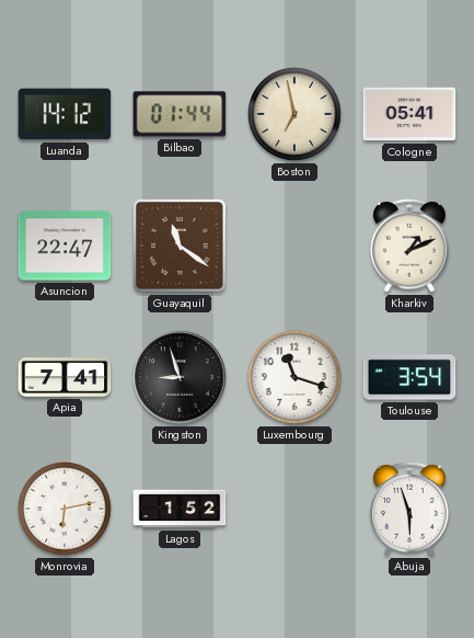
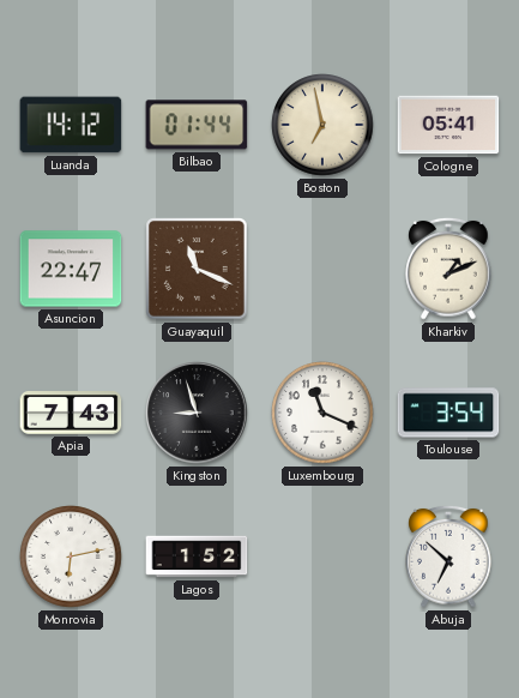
Guayaquil: 11:21 -> 11:19
Apia: 7:41 -> 7:43
Luxembourg: 11:18 -> 11:19
Abuja: 5:57 -> 6:52
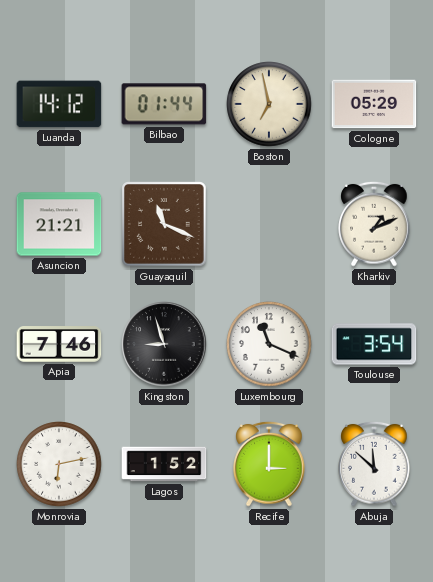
Cologne: 05:41 -> 05:29
Asuncion: 22:47 -> 21:21
Apia: 7:43 -> 7:46
Recife: none -> 3:00
Abuja: 6:52 -> 11:52
